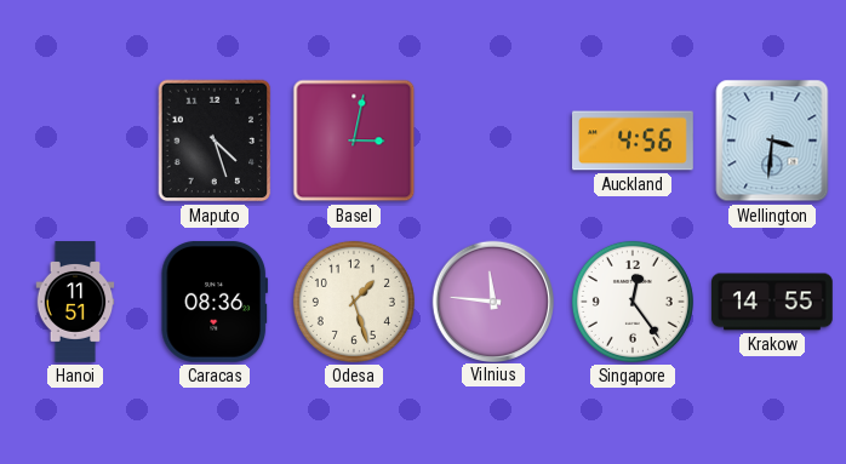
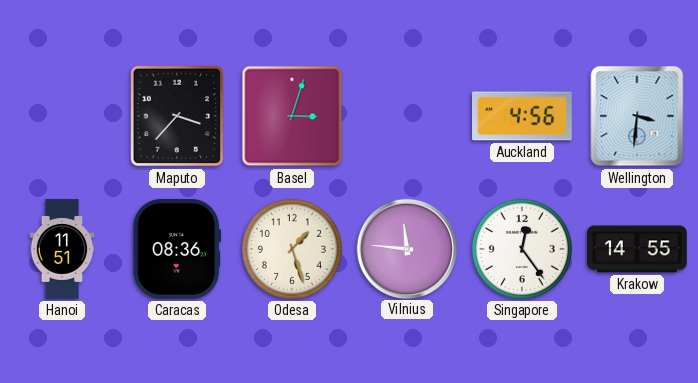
Maputo: 4:27 -> 3:37
Basel: 3:02 -> 3:03
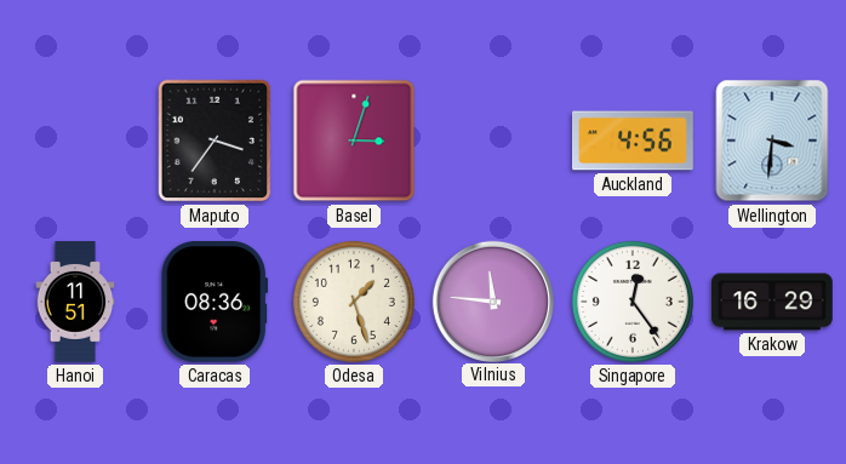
Maputo: 3:37 -> 3:36
Krakow: 14:55 -> 16:29
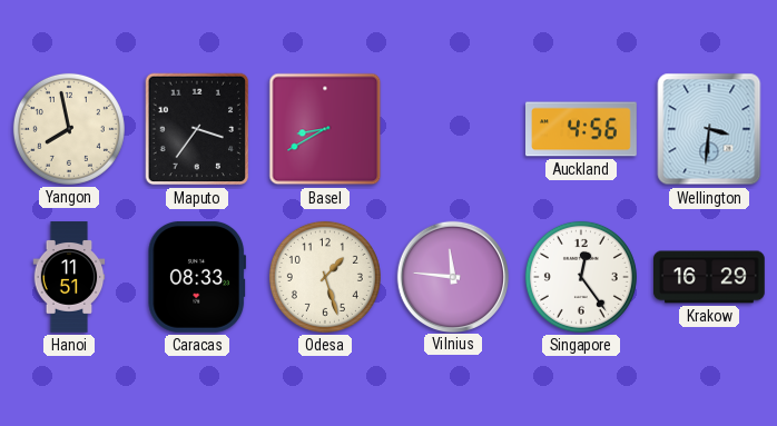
Yangon: none -> 7:58
Basel: 3:03 -> 8:40
Caracas: 08:36 -> 08:33
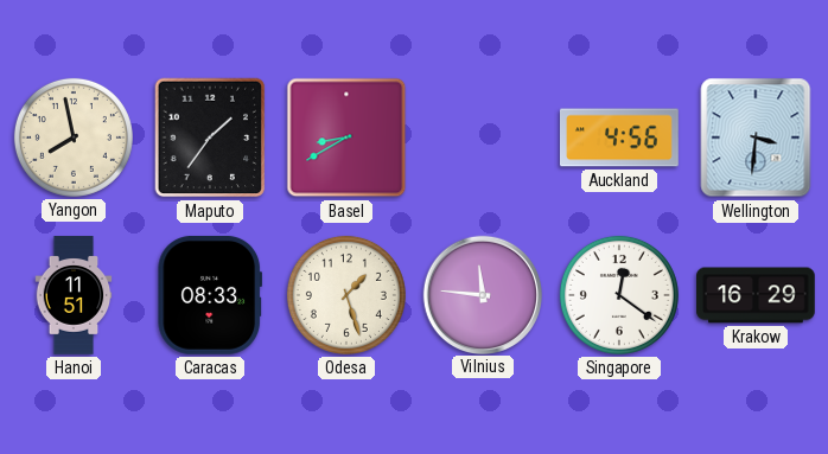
Maputo: 3:36 -> 1:36
Singapore: 12:24 -> 12:21
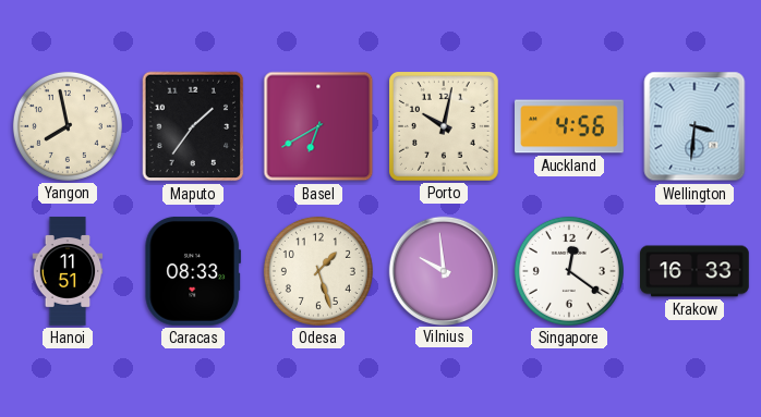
Basel: 8:40 -> 6:40
Porto: none -> 10:02
Vilnius: 11:46 -> 9:59
Krakow: 16:29 -> 16:33
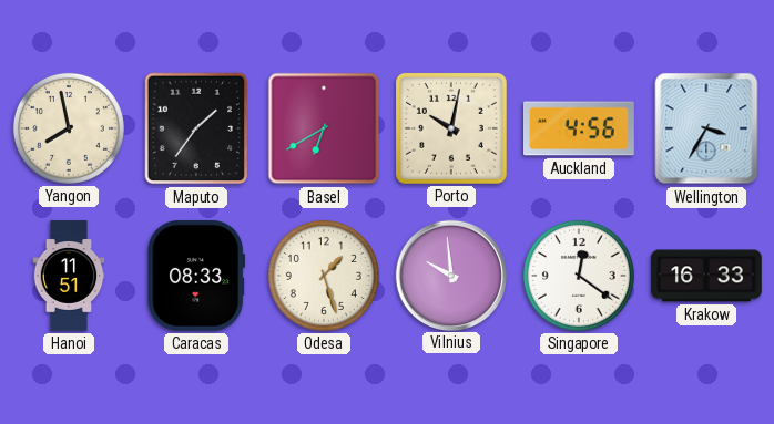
Wellington: 3:31 -> 3:35
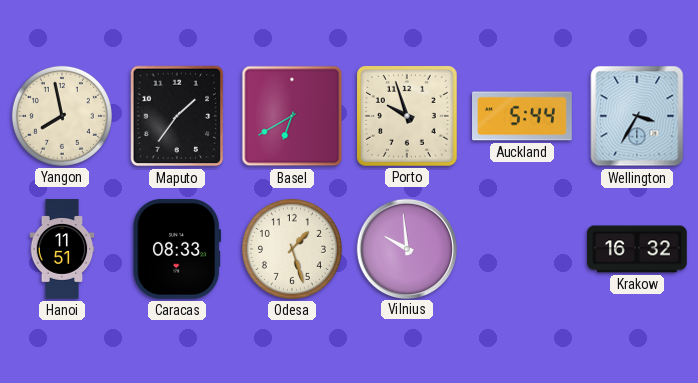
Porto: 10:02 -> 9:57
Auckland: 4:56 -> 5:44
Singapore: 12:21 -> none
Krakow: 16:33 -> 16:32
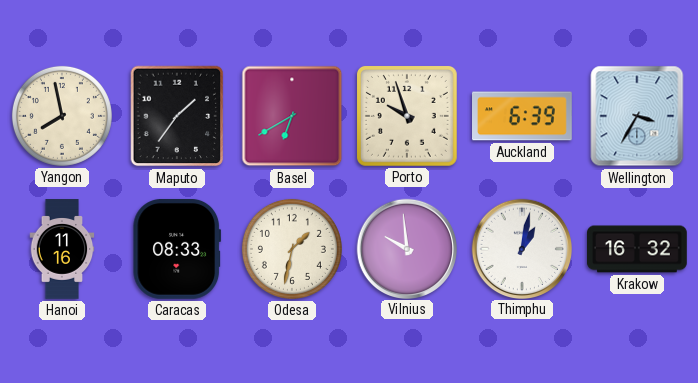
Auckland: 5:44 -> 6:39
Hanoi: 11:51 -> 11:16
Odesa: 1:27 -> 1:32
Thimphu: none -> 1:02
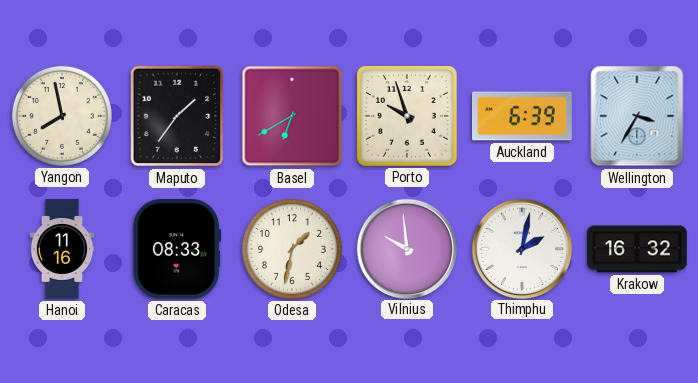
Thimphu: 1:02 -> 2:02
